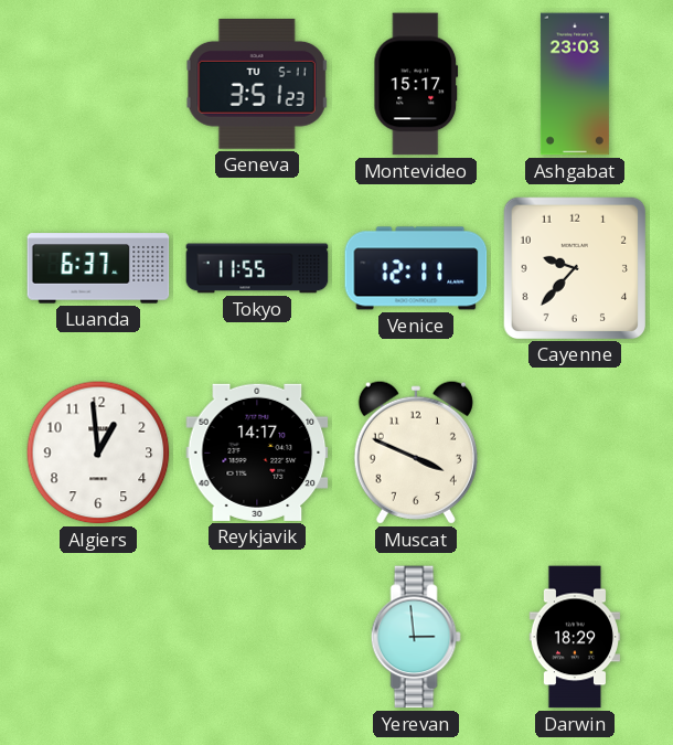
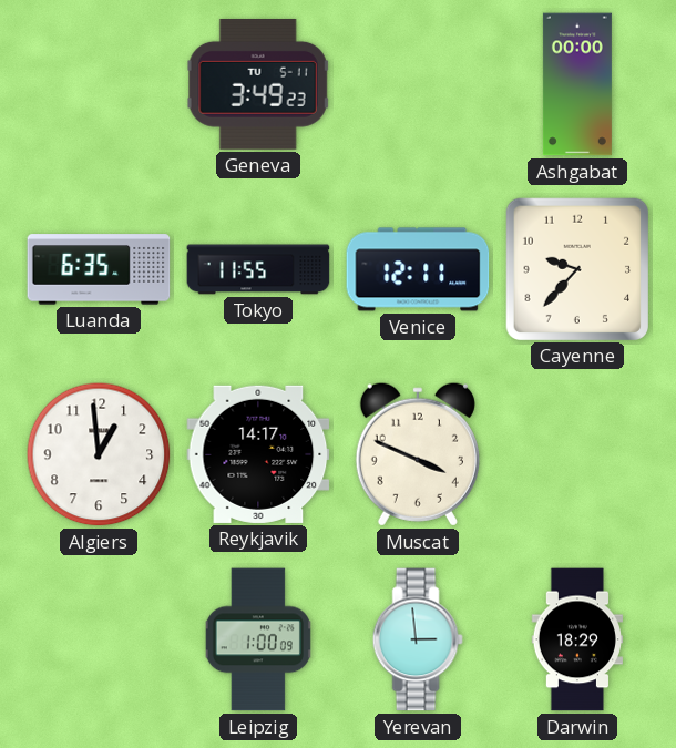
Geneva: 3:51 -> 3:49
Montevideo: 15:17 -> none
Ashgabat: 23:03 -> 00:00
Luanda: 6:37 -> 6:35
Leipzig: none -> 1:00
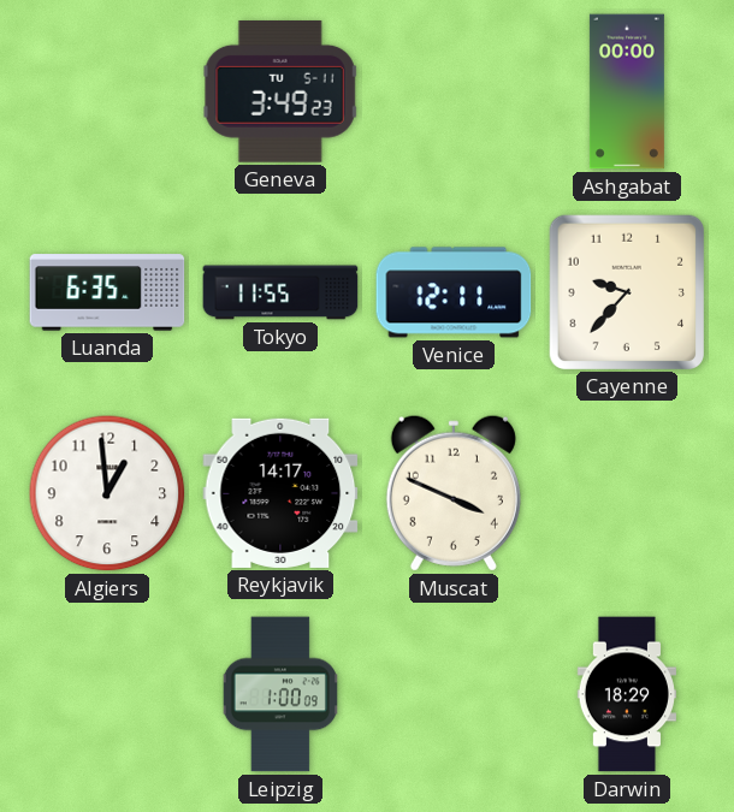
Yerevan: 2:59 -> none
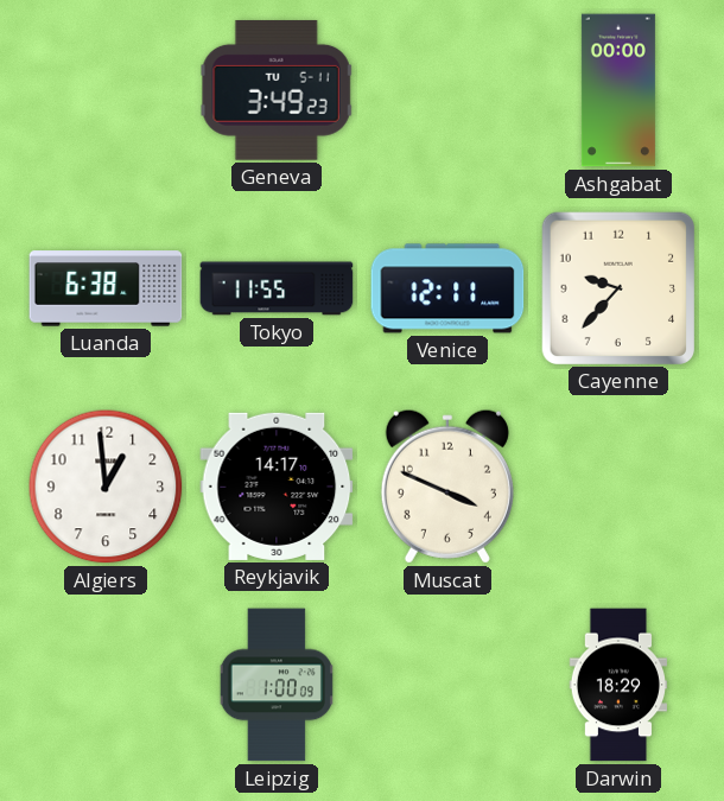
Luanda: 6:35 -> 6:38
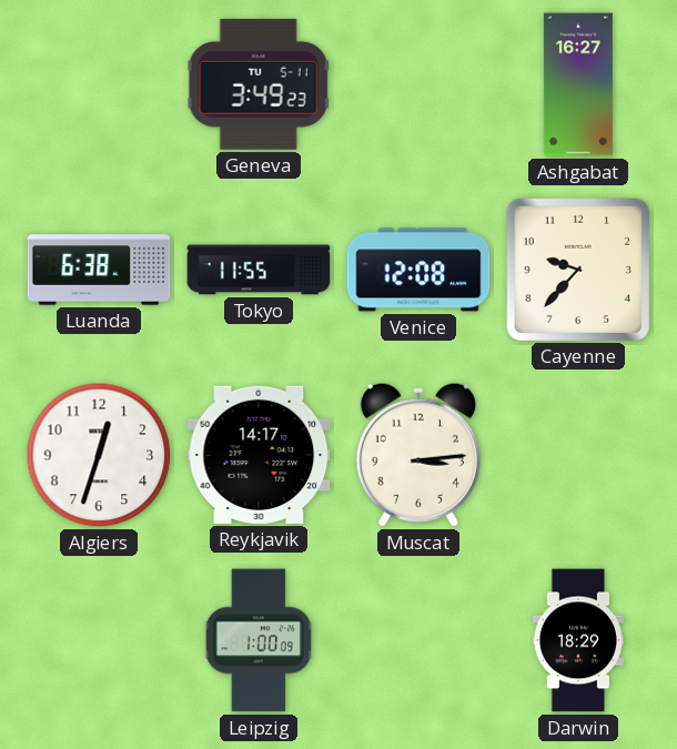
Ashgabat: 00:00 -> 16:27
Venice: 12:11 -> 12:08
Algiers: 12:59 -> 12:33
Muscat: 3:49 -> 3:14
